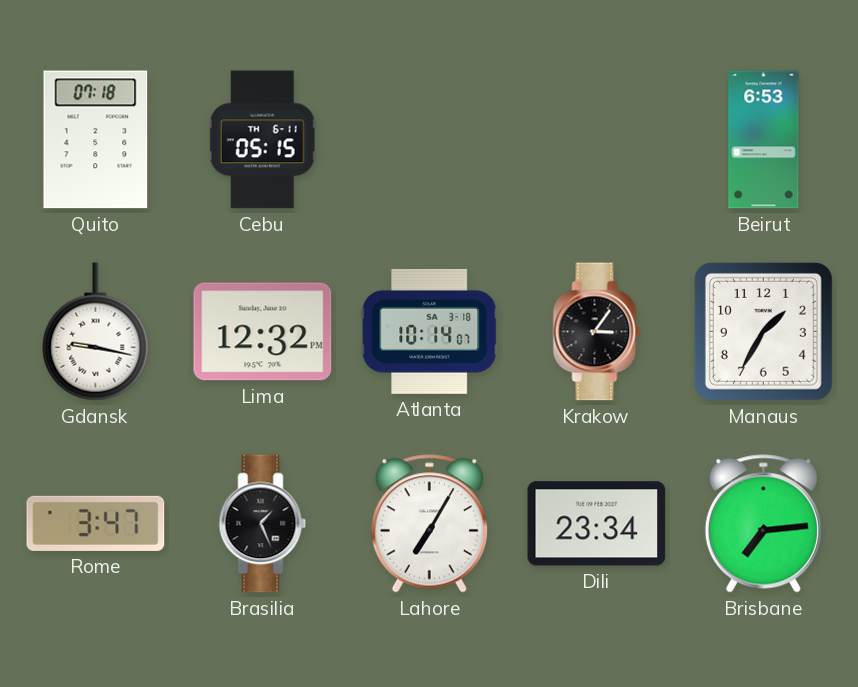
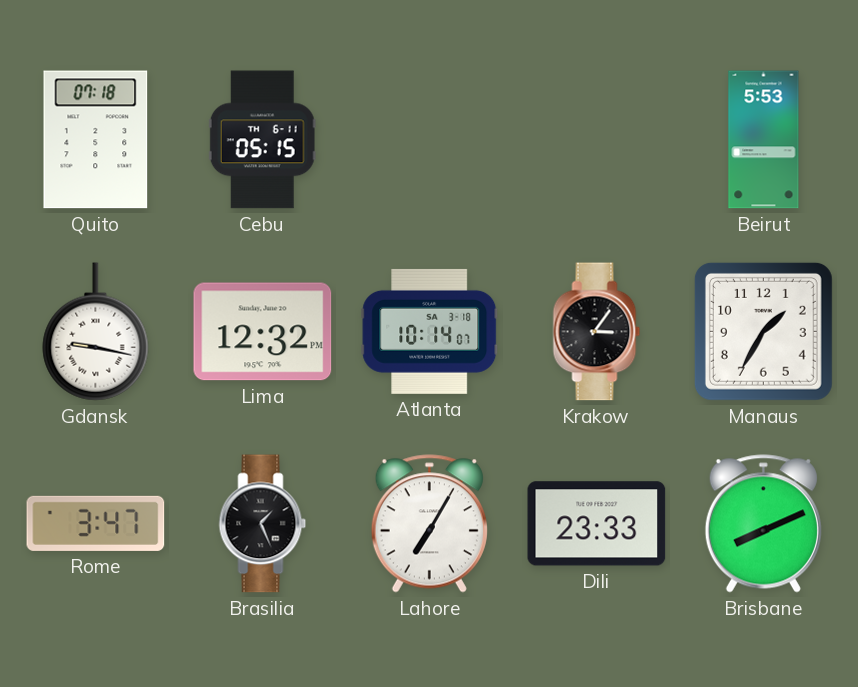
Beirut: 6:53 -> 5:53
Dili: 23:34 -> 23:33
Brisbane: 7:14 -> 8:11
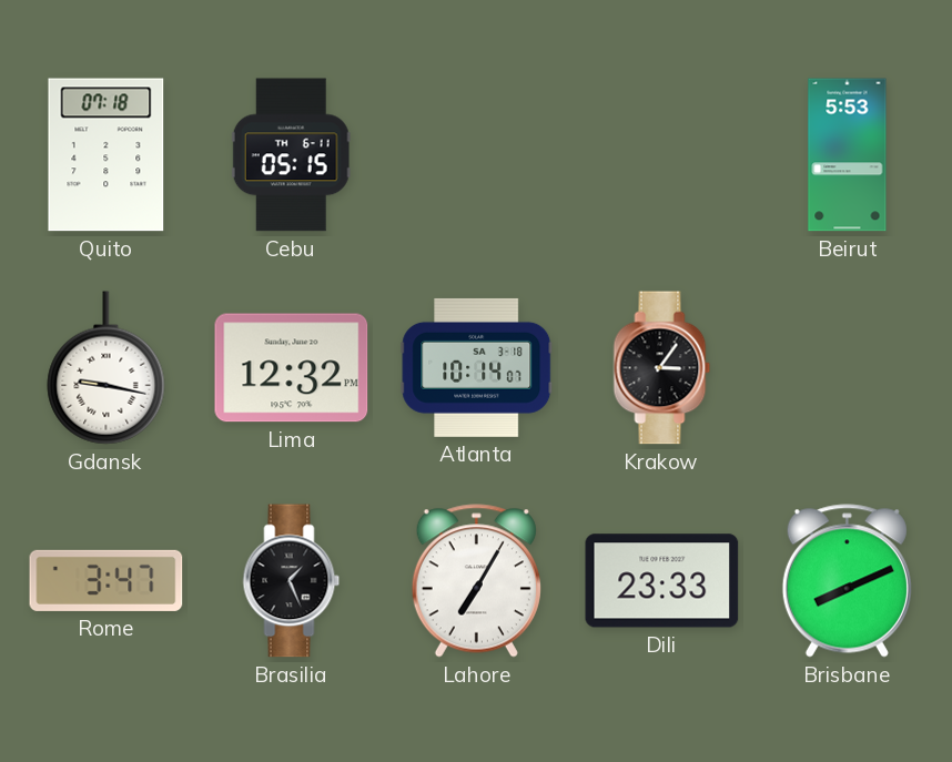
Manaus: 1:35 -> none
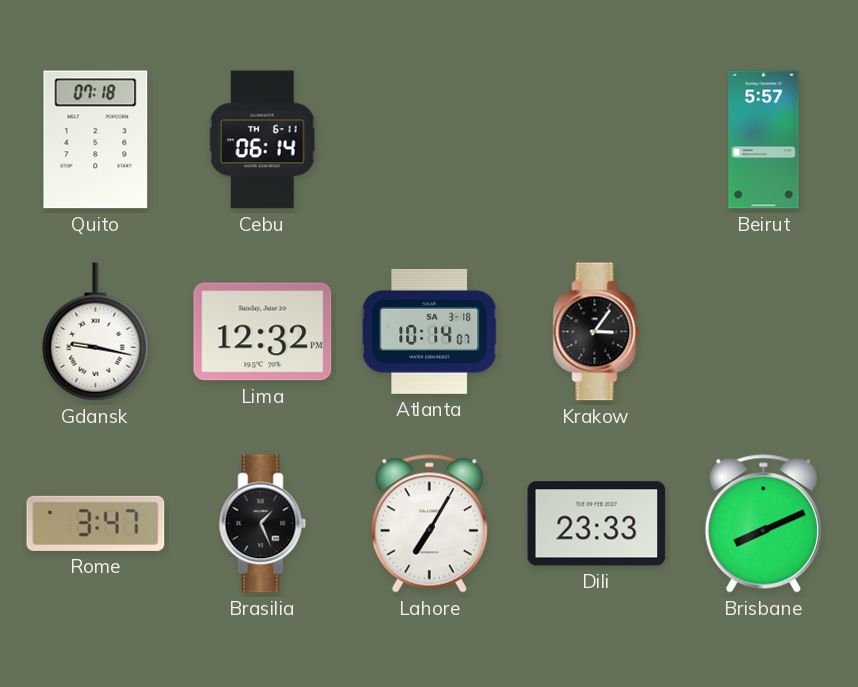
Cebu: 05:15 -> 06:14
Beirut: 5:53 -> 5:57
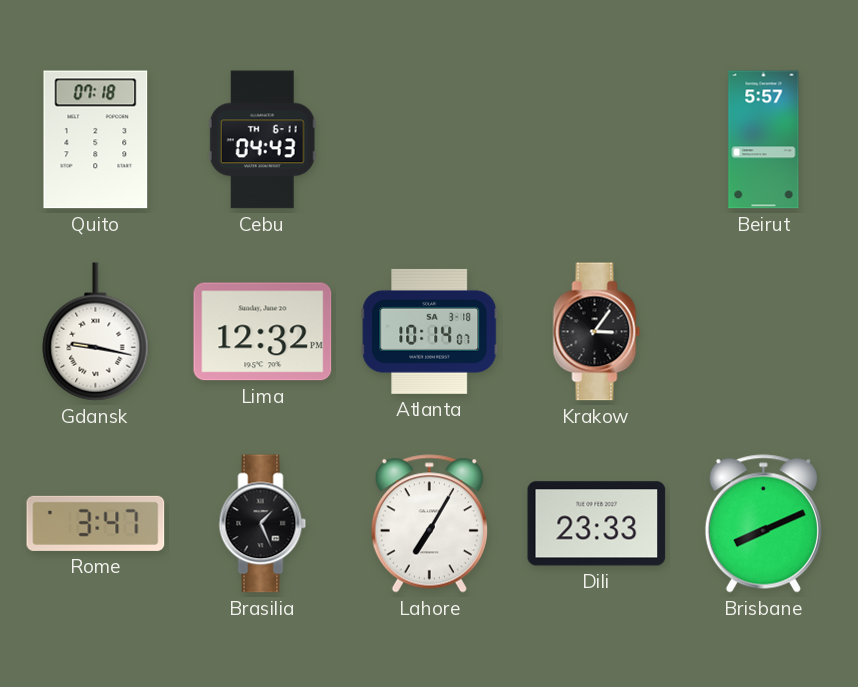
Cebu: 06:14 -> 04:43
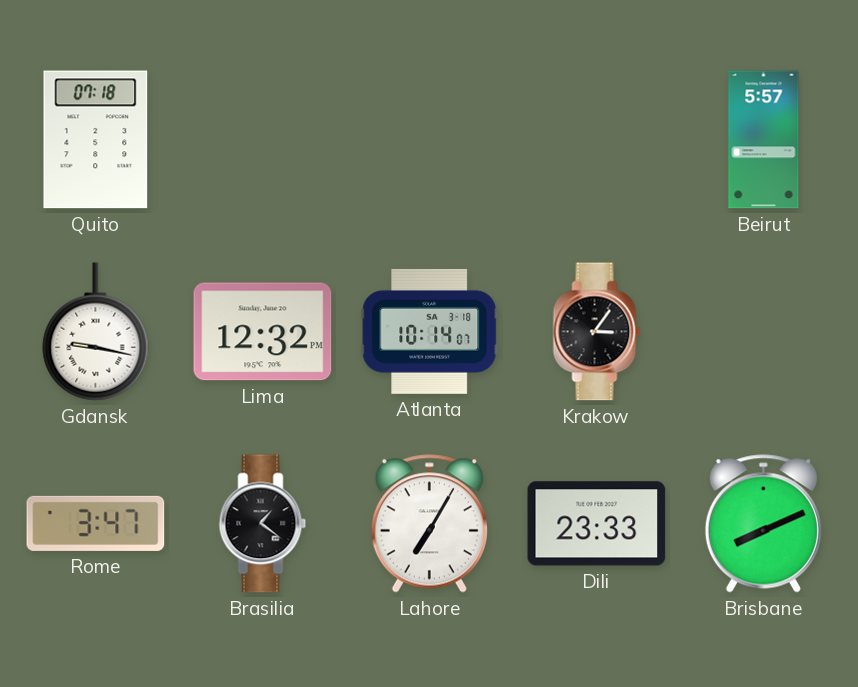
Cebu: 04:43 -> none
Brasilia: 1:26 -> 1:21
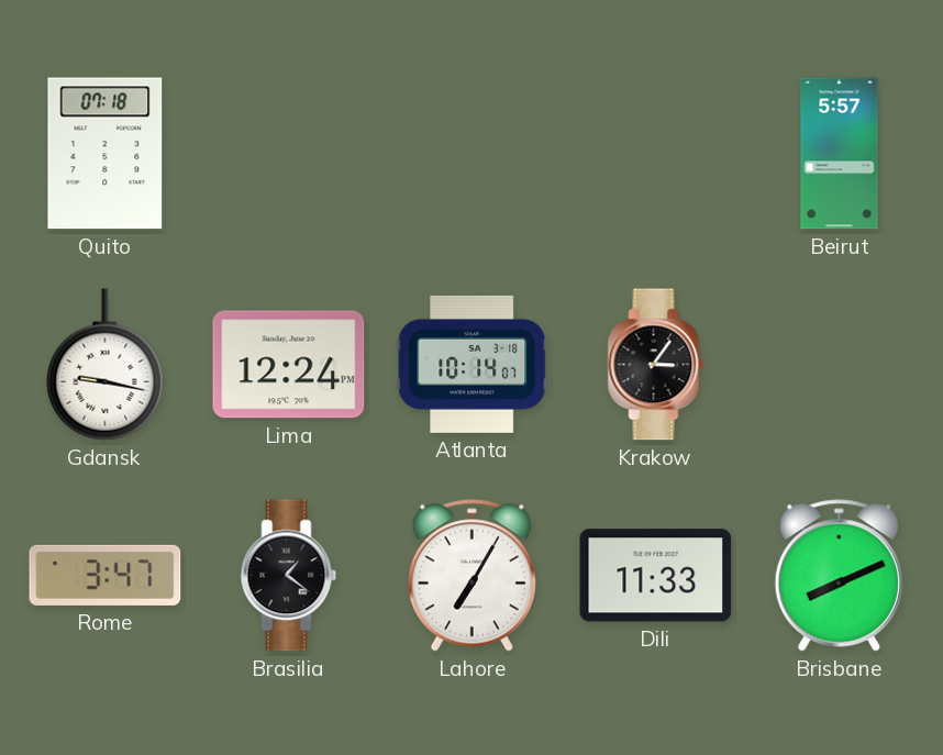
Lima: 12:32 -> 12:24
Dili: 23:33 -> 11:33
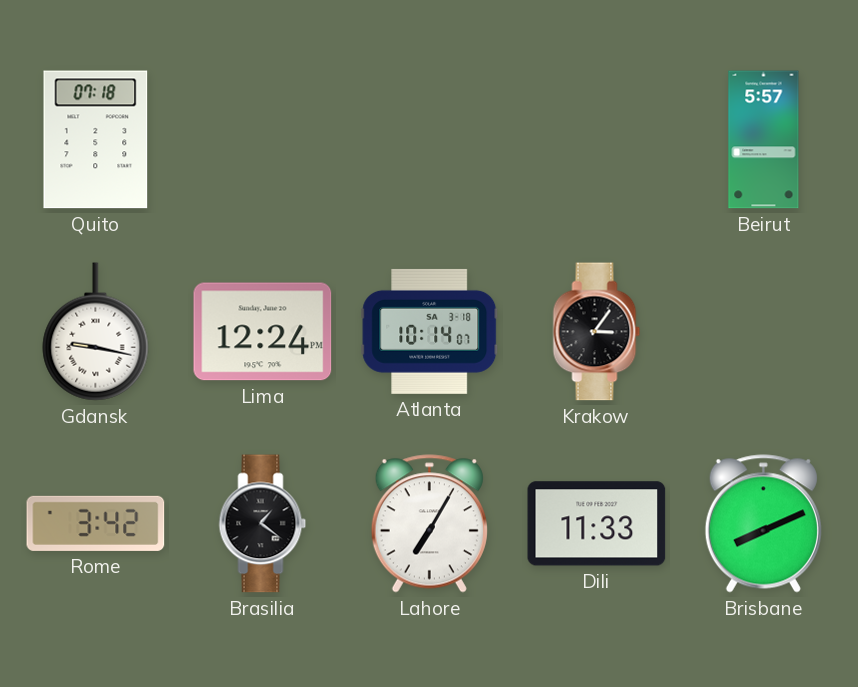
Rome: 3:47 -> 3:42
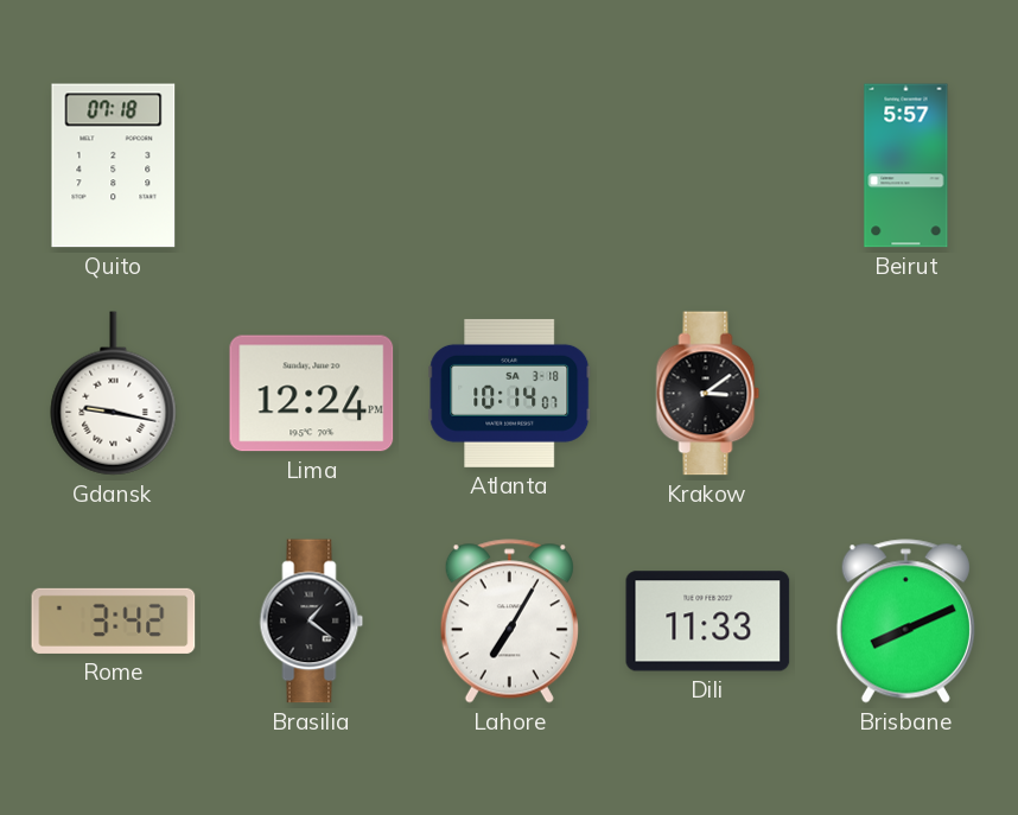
Krakow: 3:06 -> 3:09
